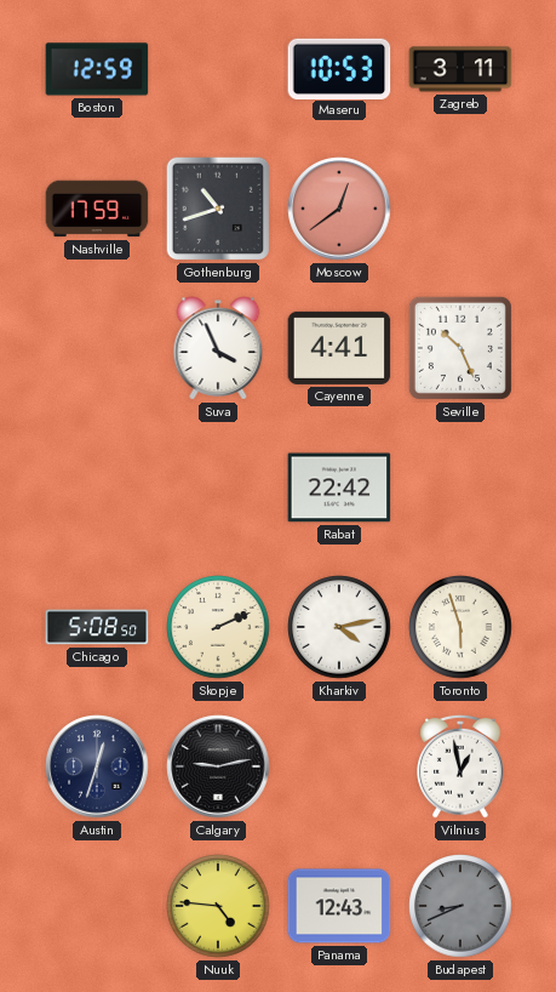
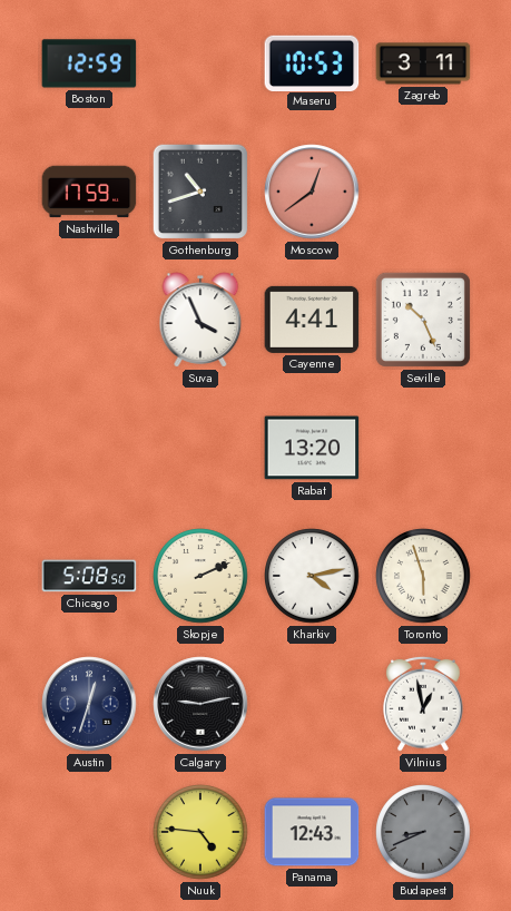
Rabat: 22:42 -> 13:20
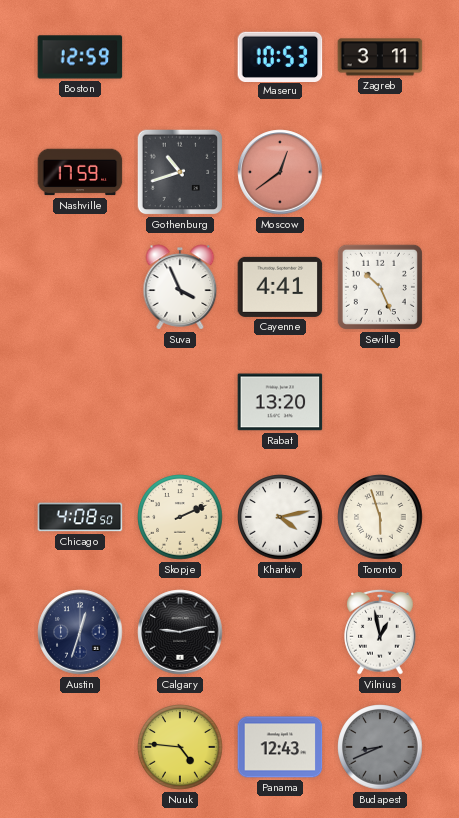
Chicago: 5:08 -> 4:08
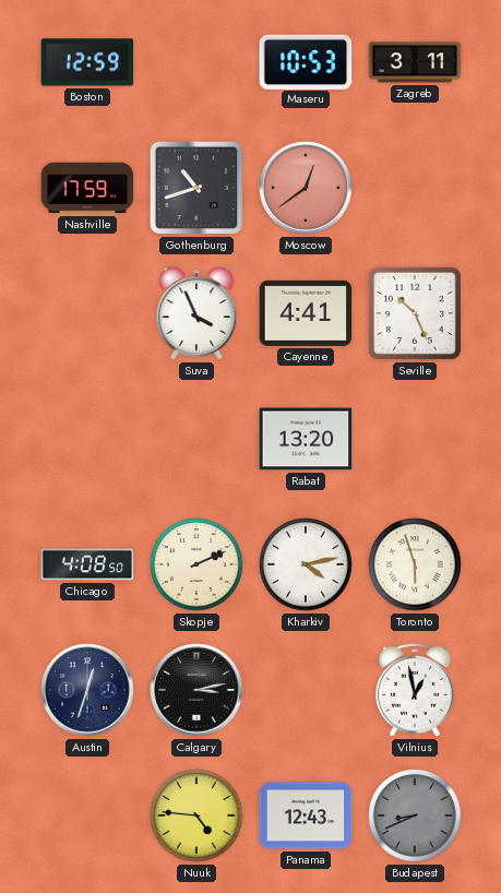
Calgary: 9:13 -> 3:13
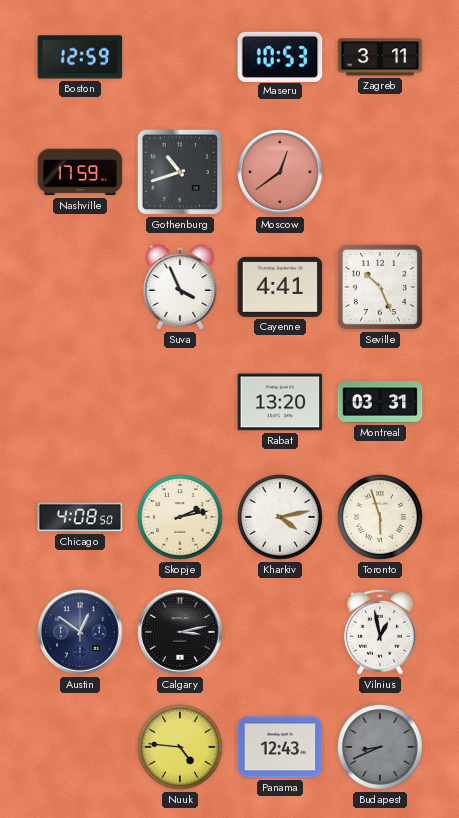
Montreal: none -> 03:31
Skopje: 2:11 -> 2:13
Austin: 12:33 -> 12:51
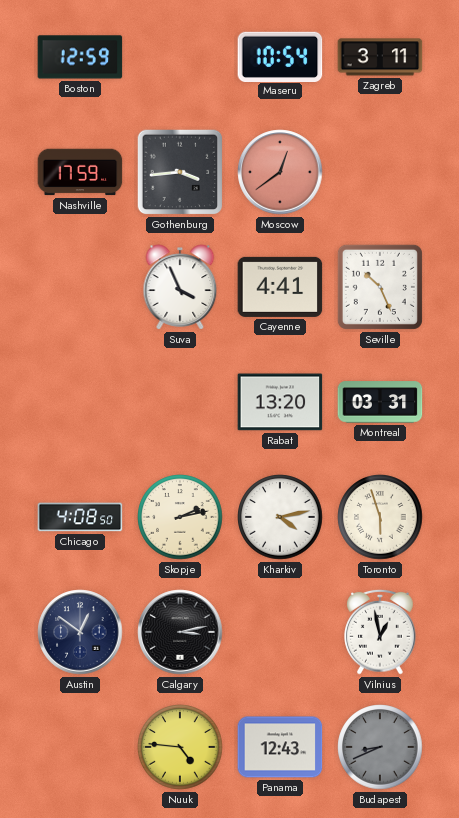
Maseru: 10:53 -> 10:54
Gothenburg: 10:42 -> 3:44
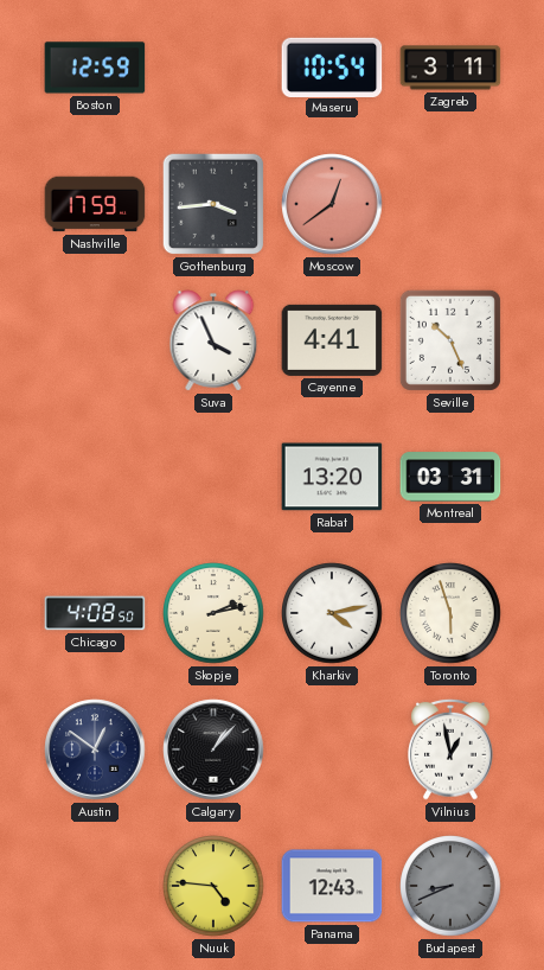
Calgary: 3:13 -> 1:07
